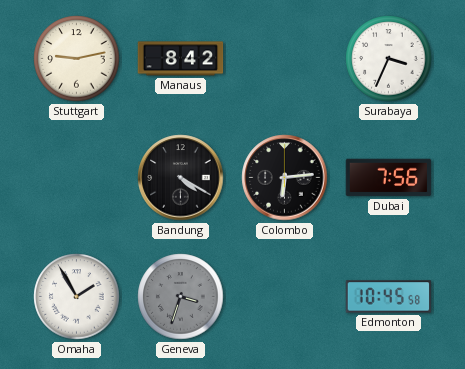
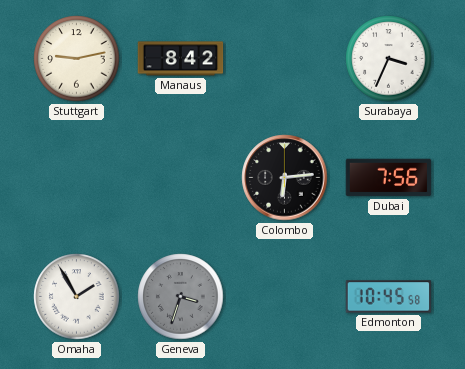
Bandung: 4:20 -> none
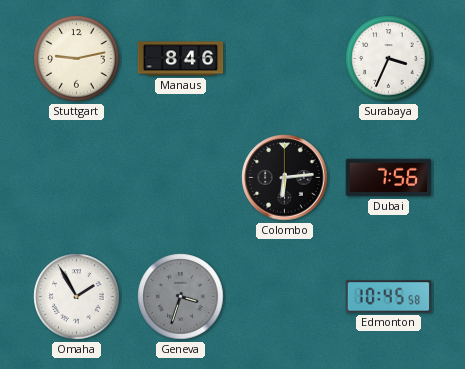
Manaus: 8:42 -> 8:46
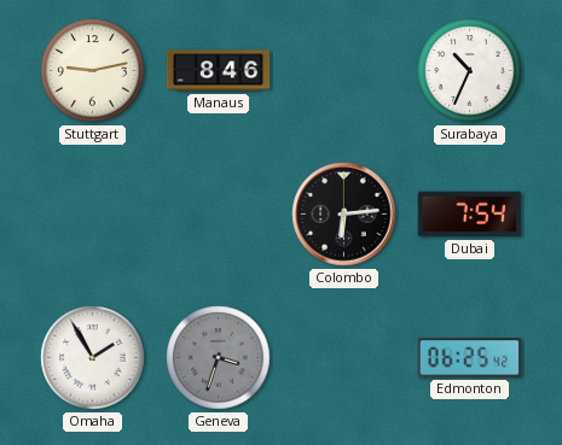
Surabaya: 3:34 -> 10:34
Dubai: 7:56 -> 7:54
Edmonton: 10:45 -> 06:25
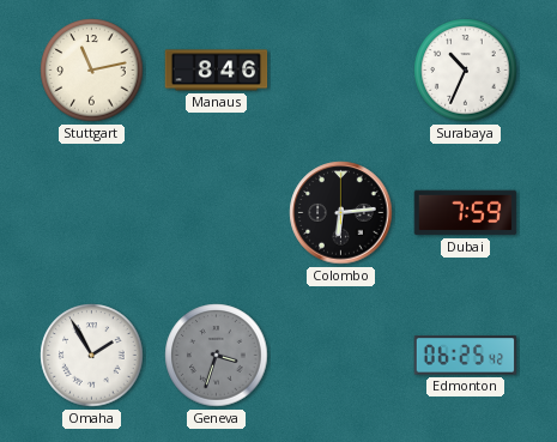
Stuttgart: 9:13 -> 11:13
Dubai: 7:54 -> 7:59
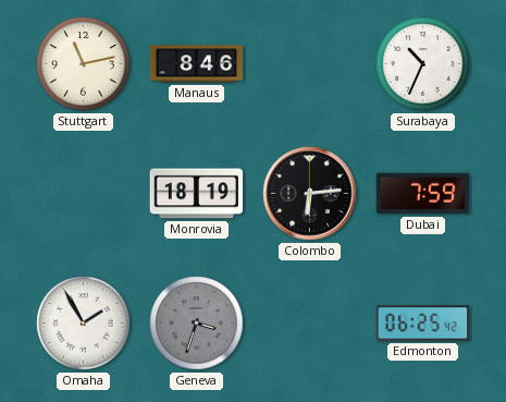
Monrovia: none -> 18:19
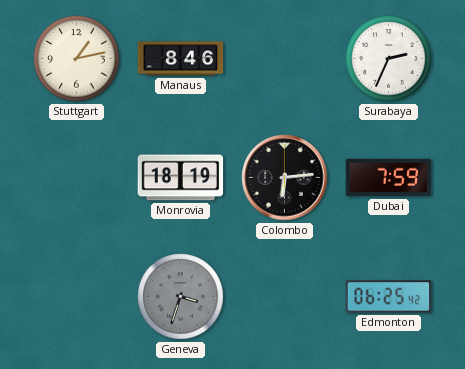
Stuttgart: 11:13 -> 1:13
Surabaya: 10:34 -> 2:34
Omaha: 1:55 -> none
